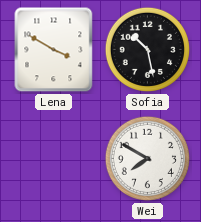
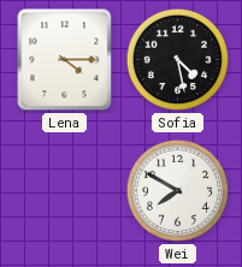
Lena: 3:50 -> 4:15
Sofia: 10:28 -> 4:28
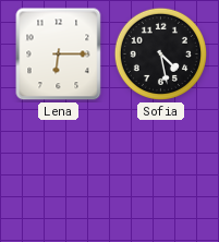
Lena: 4:15 -> 6:15
Wei: 7:50 -> none
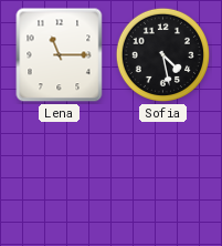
Lena: 6:15 -> 11:15
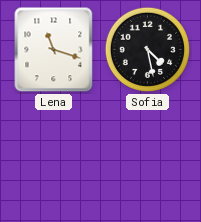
Lena: 11:15 -> 11:18
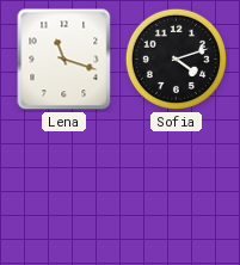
Sofia: 4:28 -> 4:12
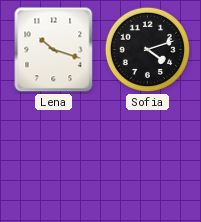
Lena: 11:18 -> 10:18
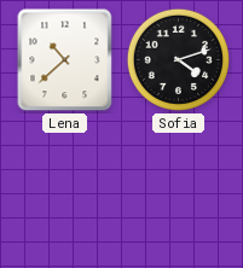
Lena: 10:18 -> 10:38
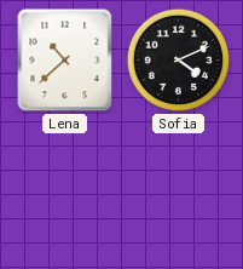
Sofia: 4:12 -> 4:11
